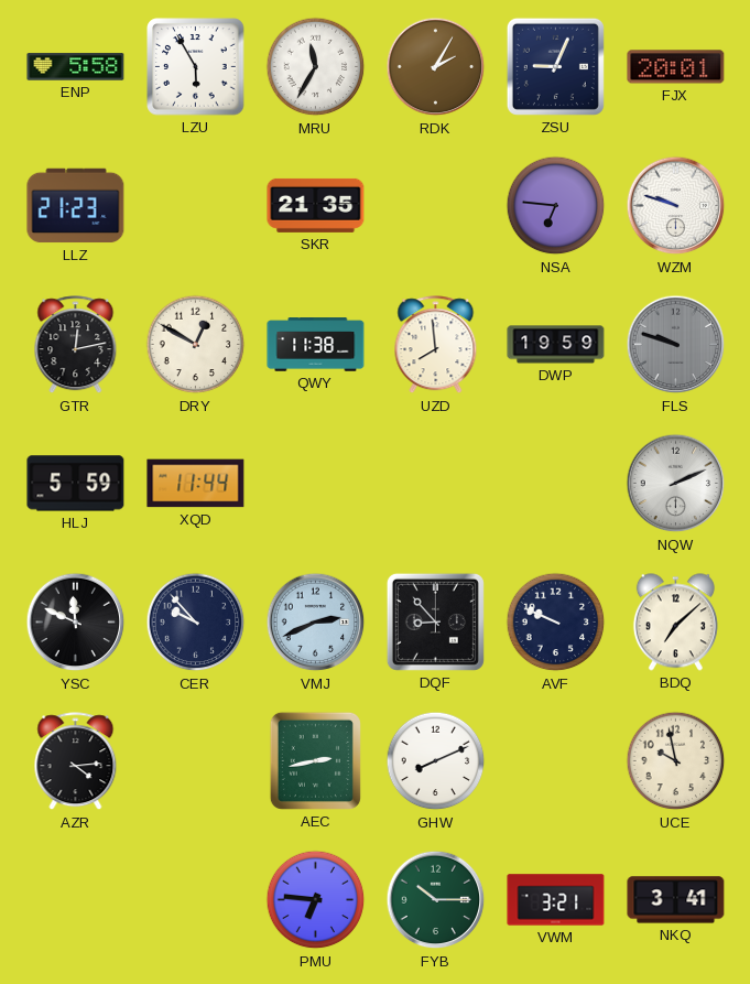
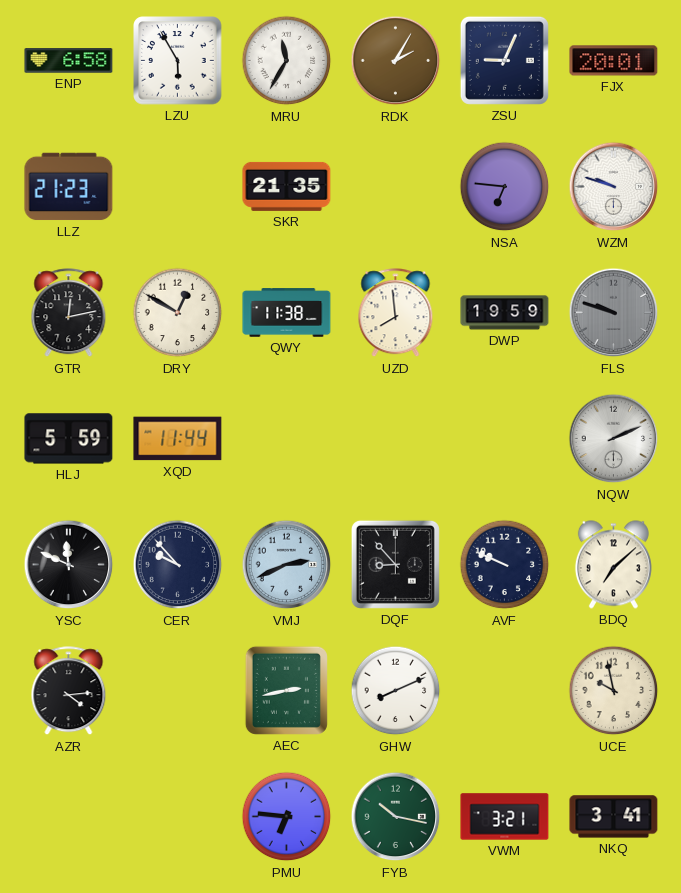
ENP: 5:58 -> 6:58
FYB: 10:15 -> 10:17
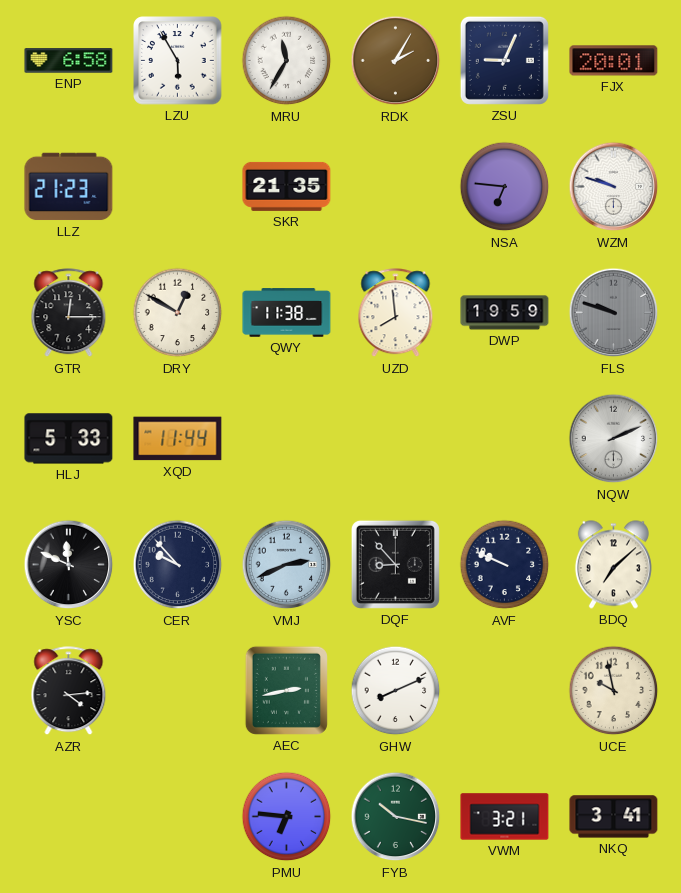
GTR: 12:13 -> 12:15
HLJ: 5:59 -> 5:33
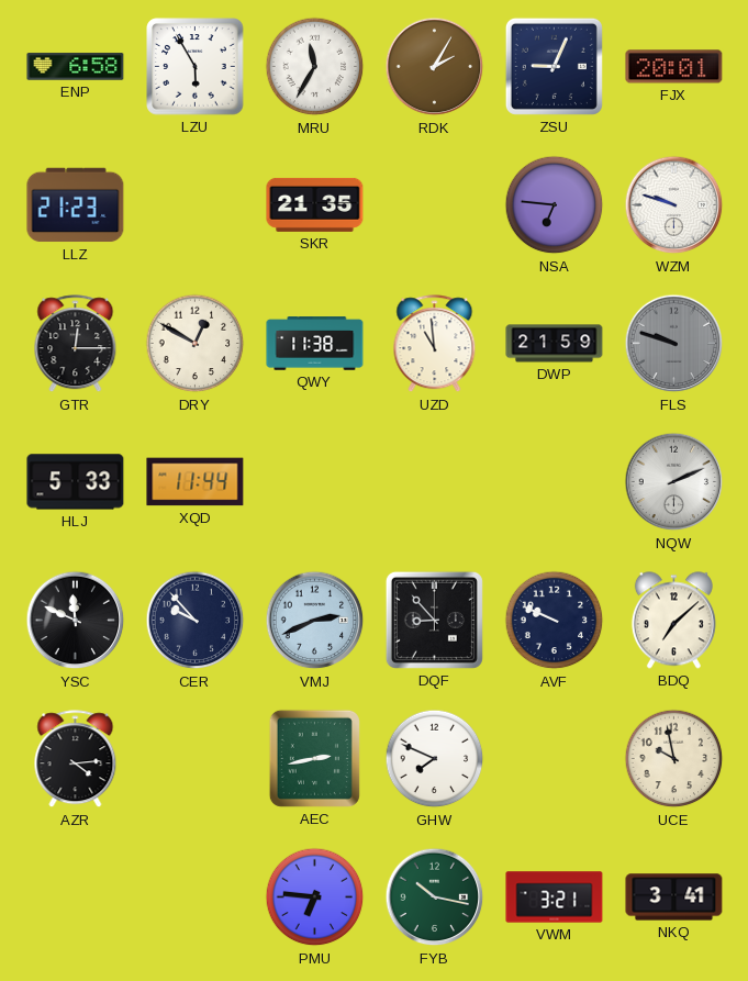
UZD: 7:59 -> 10:59
DWP: 19:59 -> 21:59
GHW: 8:11 -> 7:49
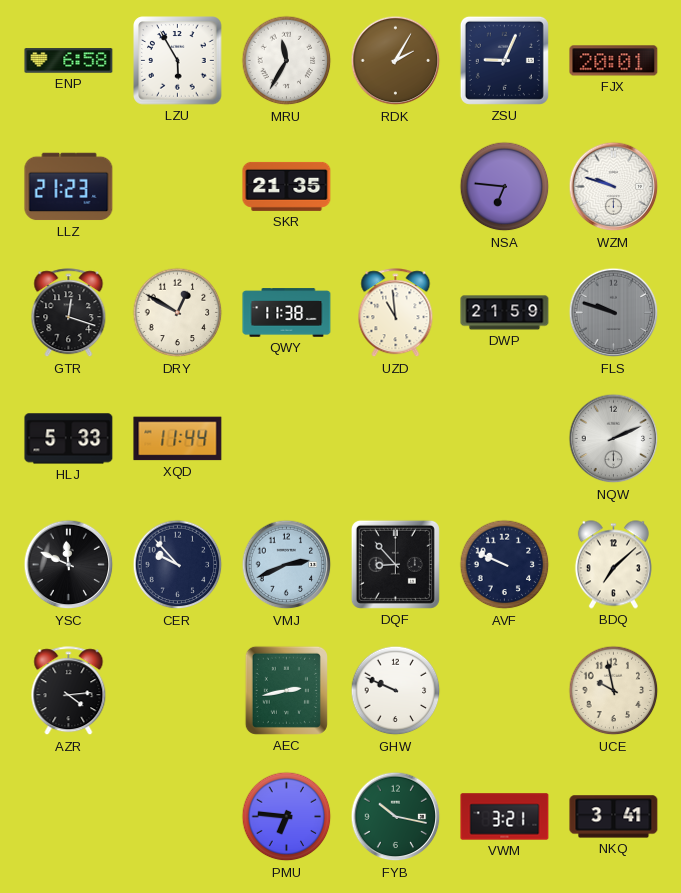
GTR: 12:15 -> 12:18
GHW: 7:49 -> 9:49
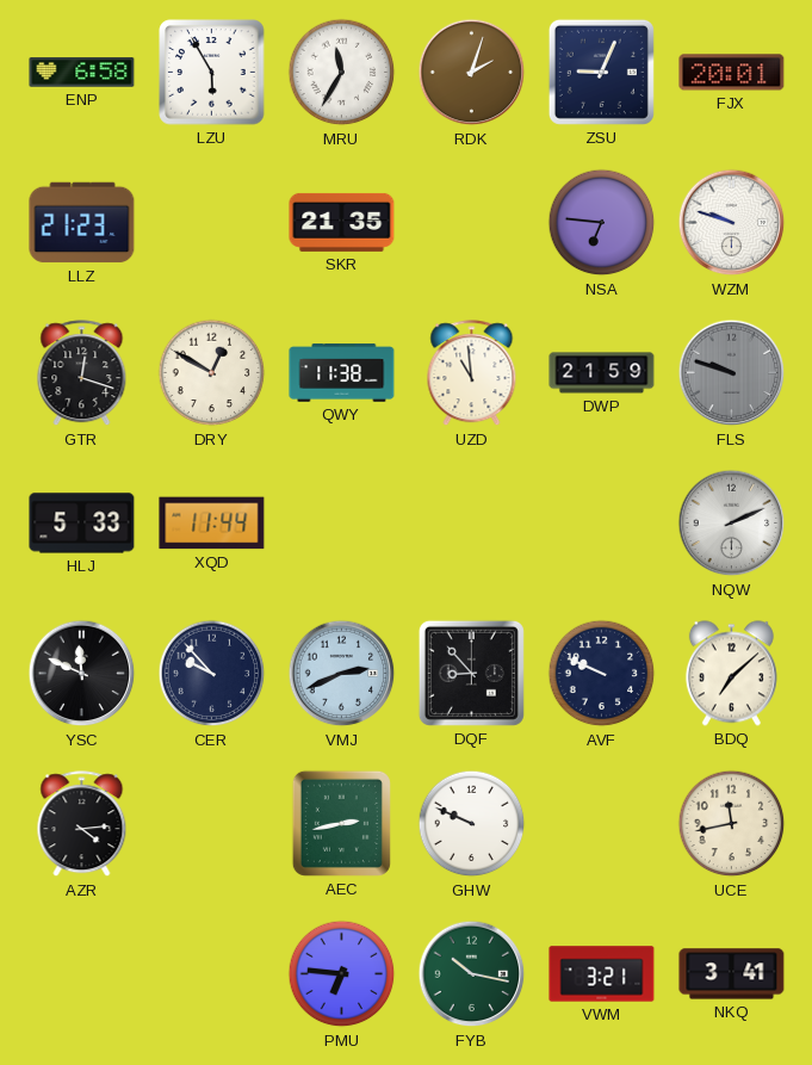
RDK: 2:05 -> 2:03
UCE: 9:58 -> 11:43
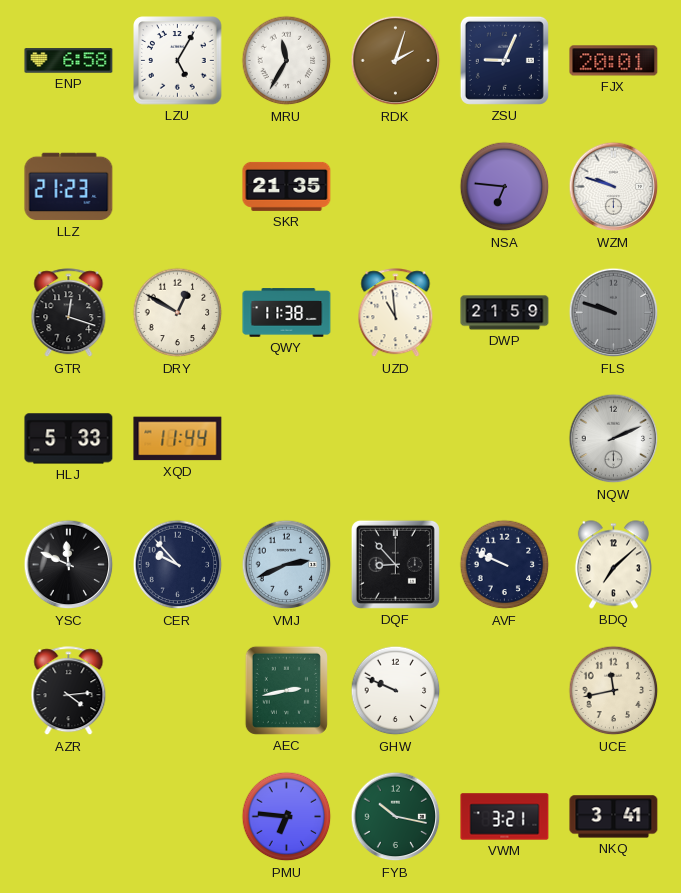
LZU: 5:55 -> 5:05
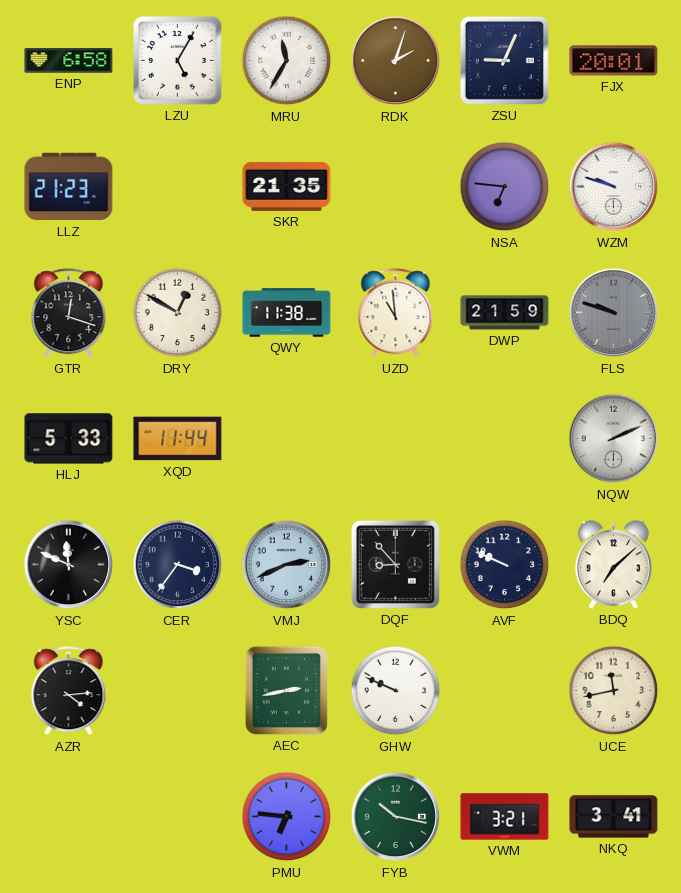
CER: 9:53 -> 3:36
